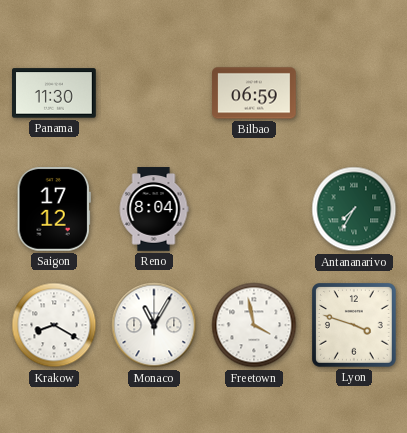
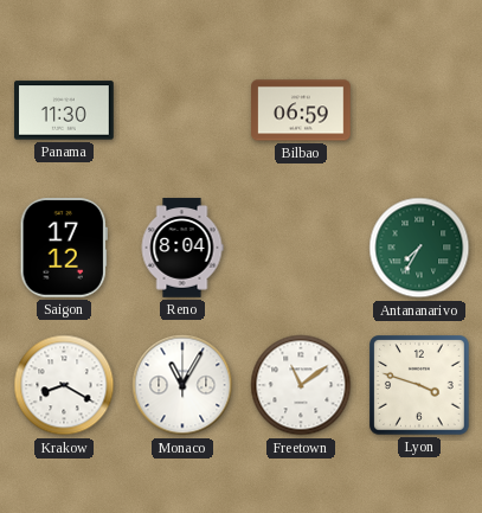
Freetown: 3:58 -> 11:09
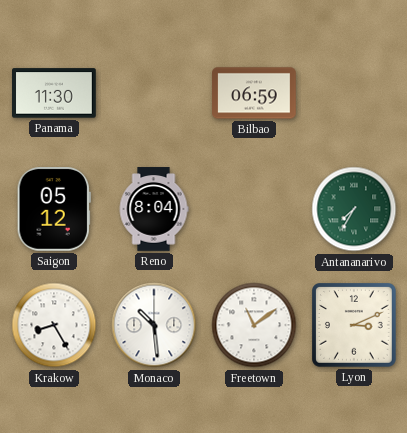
Saigon: 17:12 -> 05:12
Krakow: 8:20 -> 8:25
Monaco: 11:05 -> 10:29
Lyon: 3:48 -> 3:11
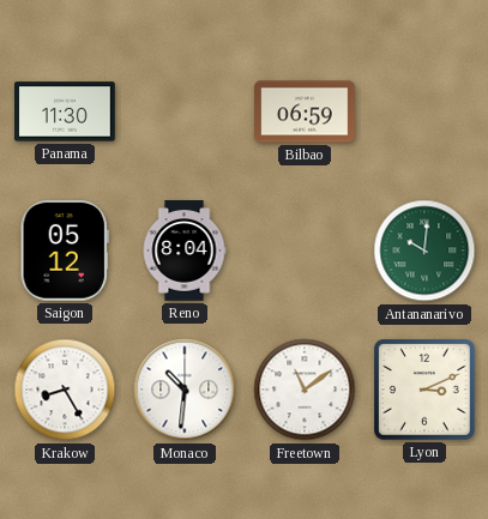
Antananarivo: 7:35 -> 10:01
Monaco: 10:29 -> 10:31
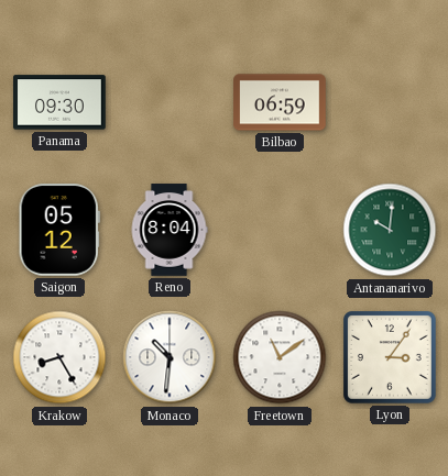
Panama: 11:30 -> 09:30
Lyon: 3:11 -> 3:06
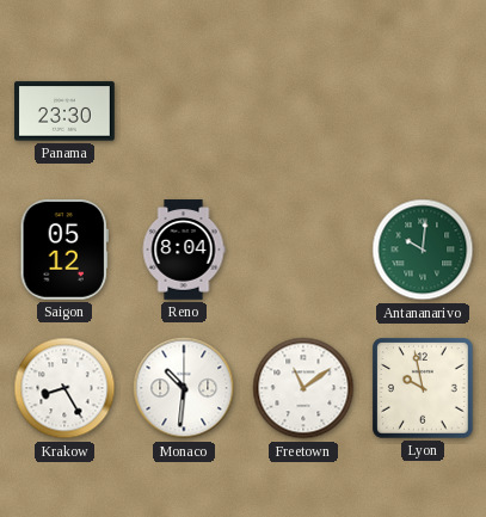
Panama: 09:30 -> 23:30
Bilbao: 06:59 -> none
Lyon: 3:06 -> 9:58
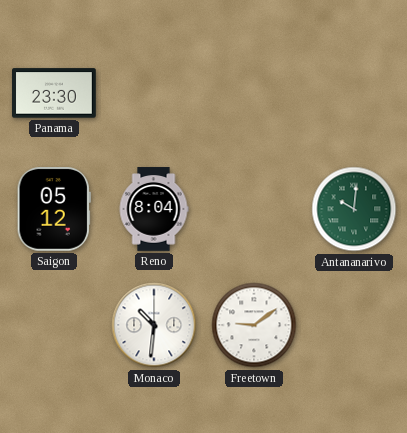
Krakow: 8:25 -> none
Freetown: 11:09 -> 9:09
Lyon: 9:58 -> none
